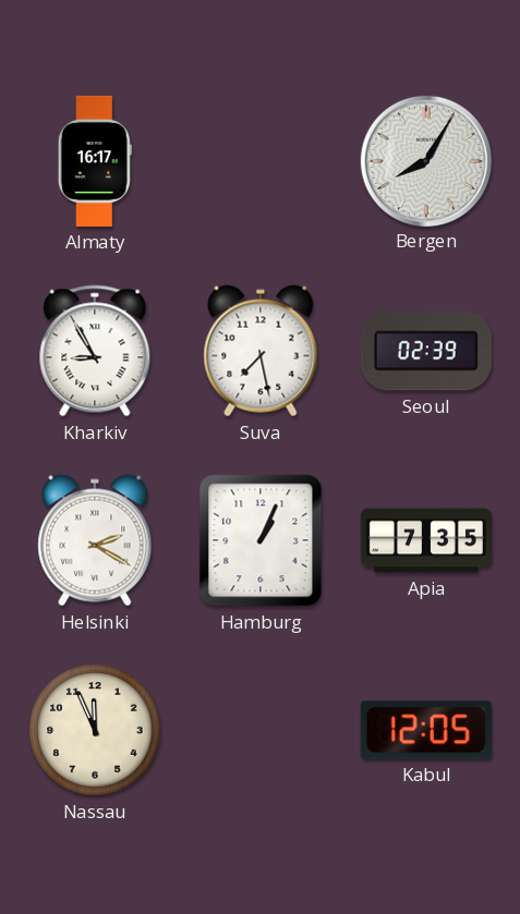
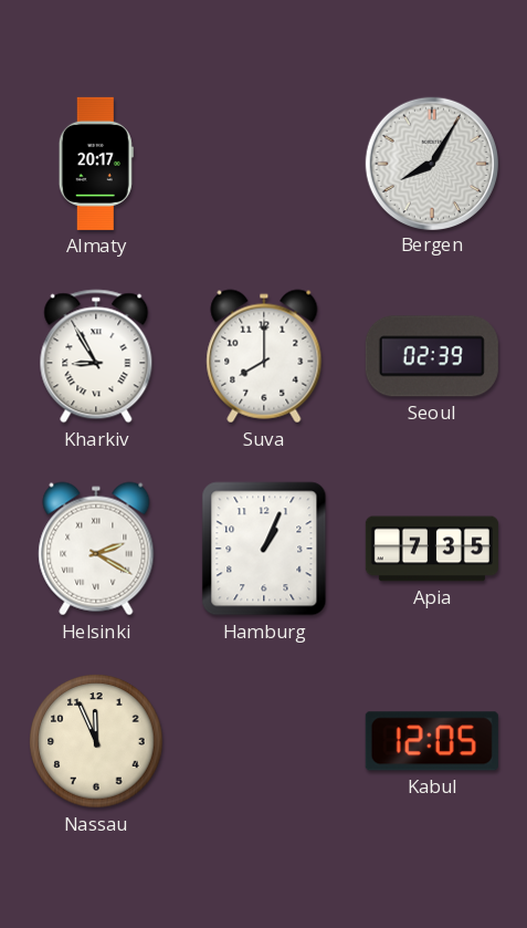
Almaty: 16:17 -> 20:17
Suva: 7:28 -> 8:00
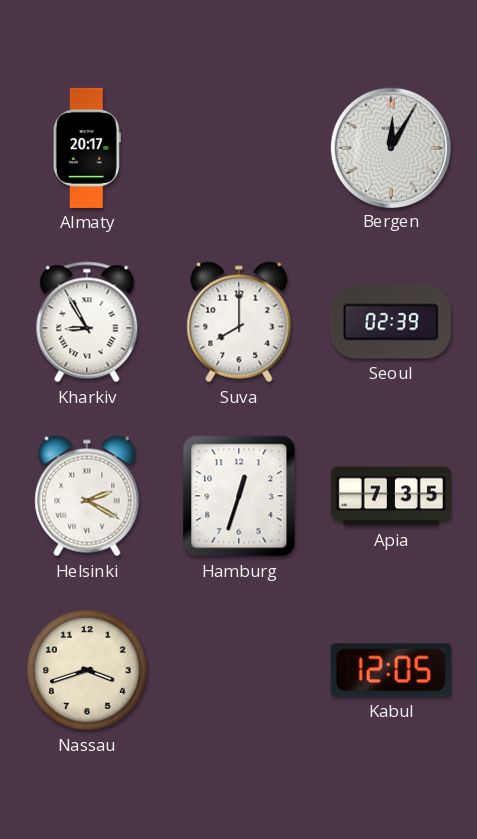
Bergen: 8:05 -> 12:05
Hamburg: 1:04 -> 12:33
Nassau: 11:56 -> 3:42
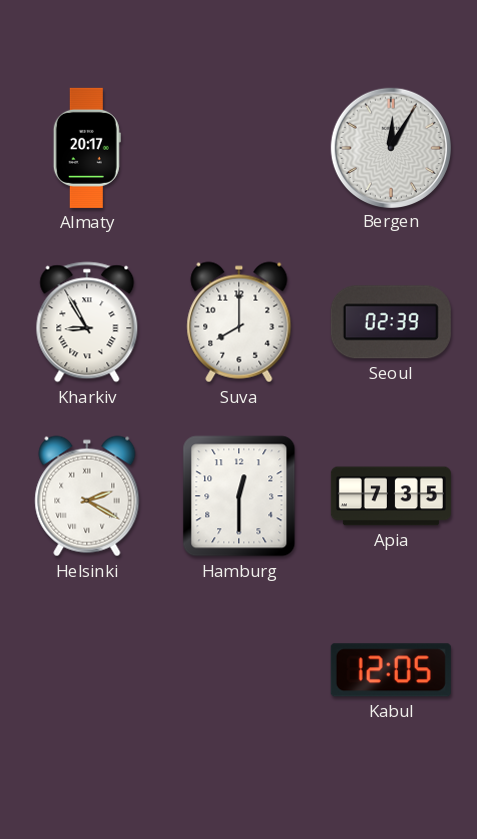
Hamburg: 12:33 -> 12:30
Nassau: 3:42 -> none
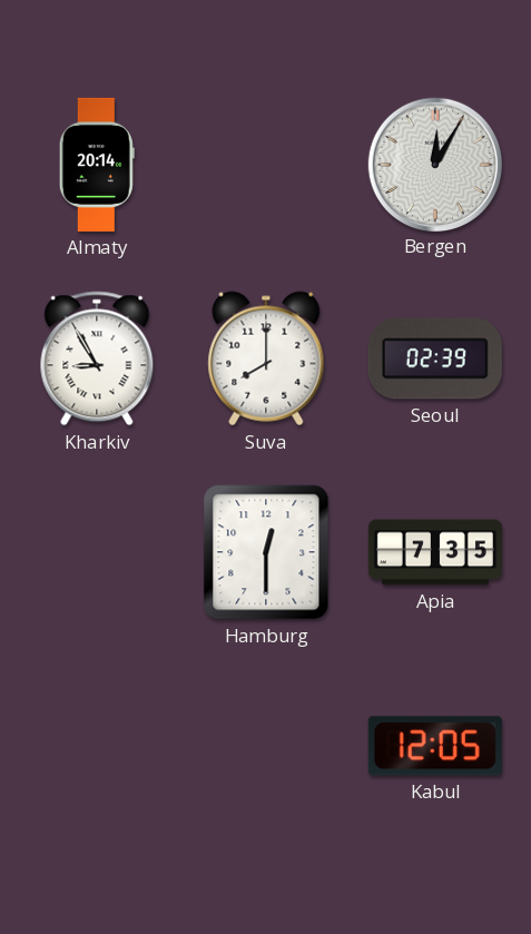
Almaty: 20:17 -> 20:14
Helsinki: 2:20 -> none
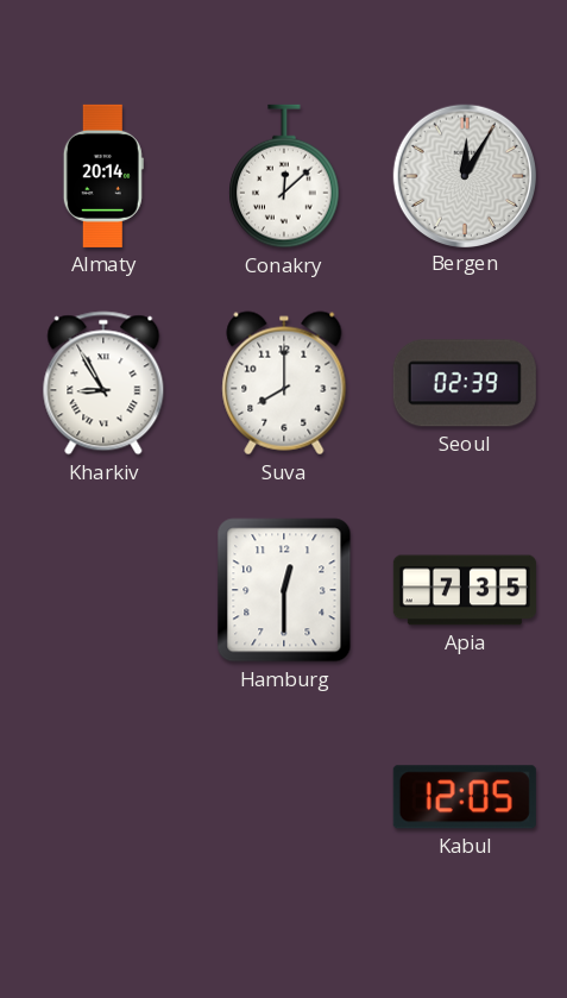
Conakry: none -> 12:08
